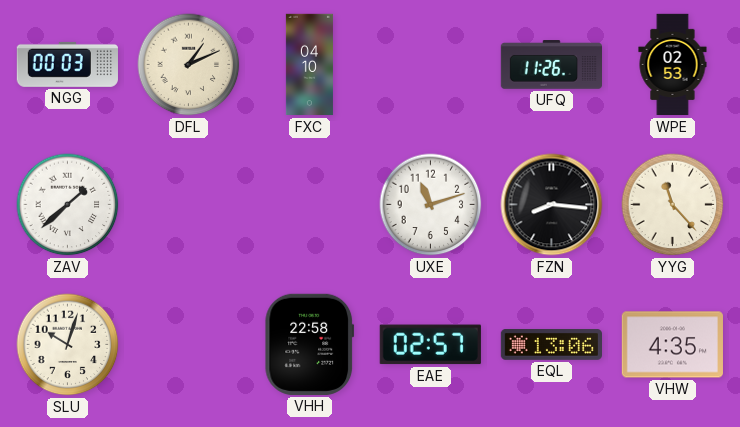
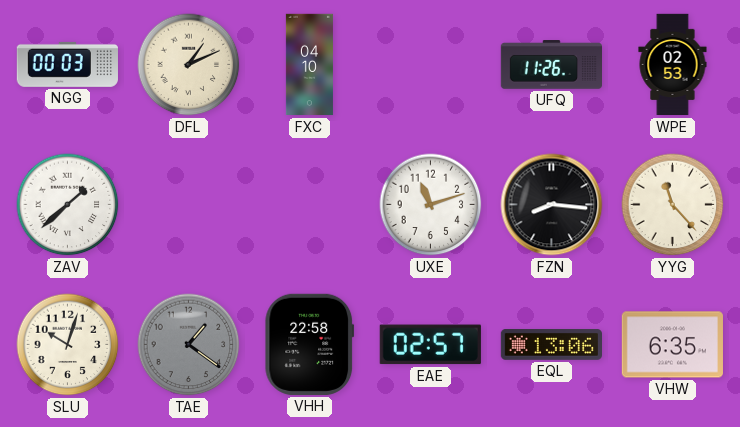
TAE: none -> 1:21
VHW: 4:35 -> 6:35
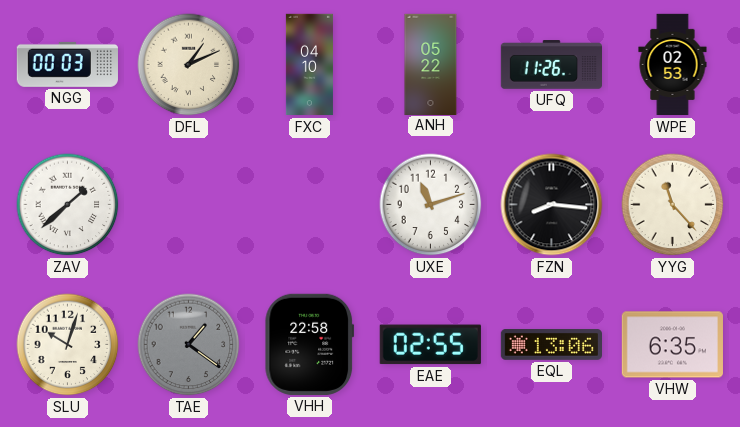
ANH: none -> 05:22
EAE: 02:57 -> 02:55
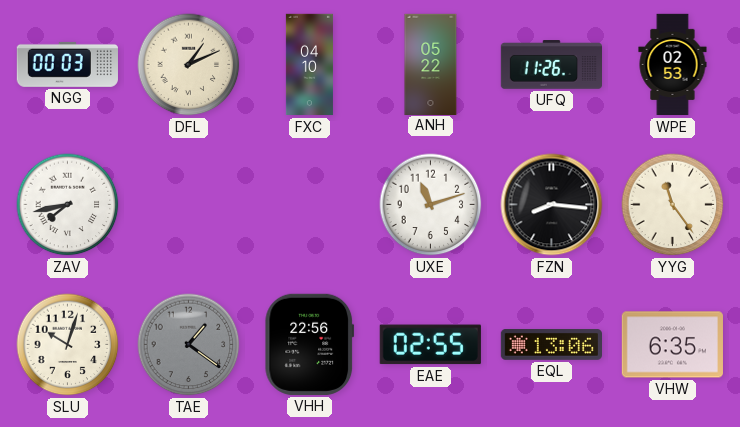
ZAV: 1:38 -> 7:43
YYG: 11:23 -> 11:24
VHH: 22:58 -> 22:56
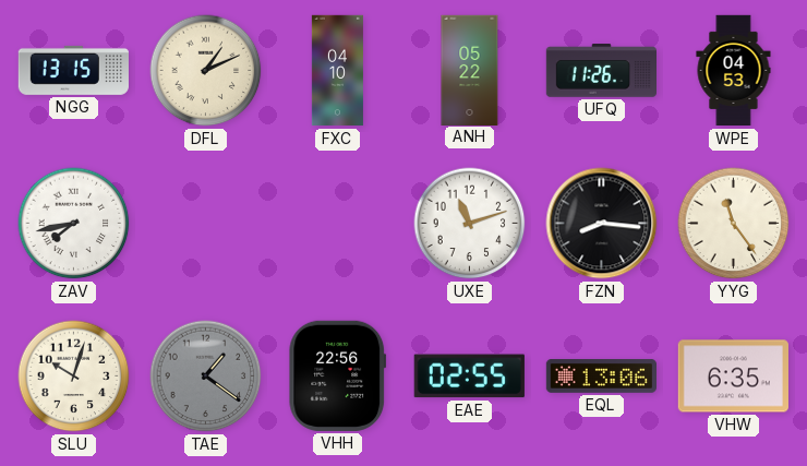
NGG: 00:03 -> 13:15
WPE: 02:53 -> 04:53
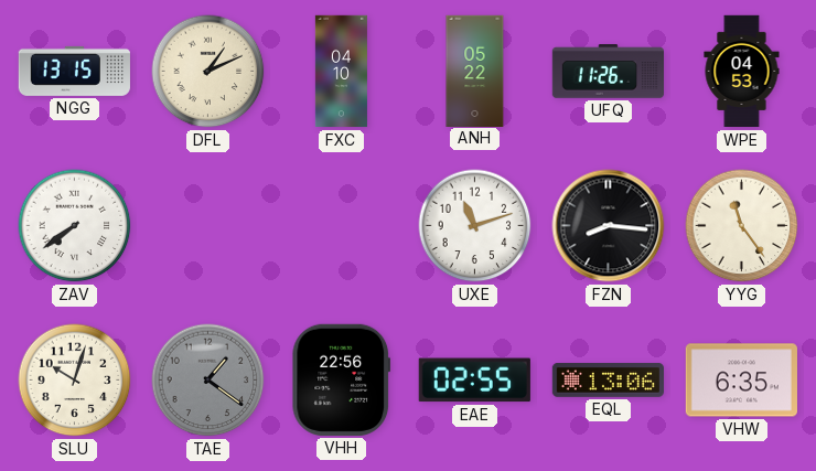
ZAV: 7:43 -> 7:39
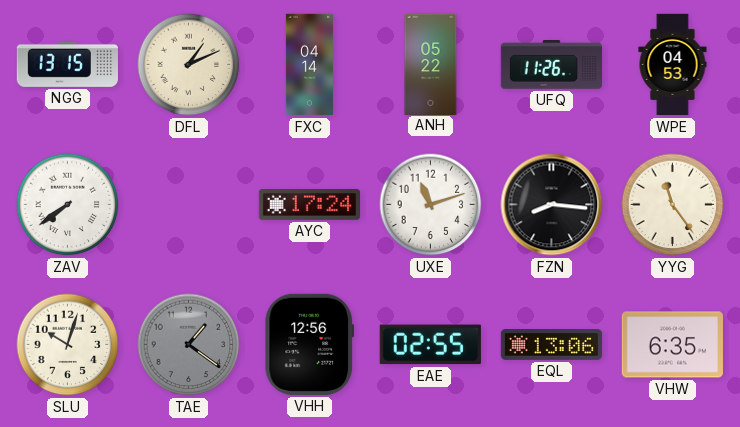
FXC: 04:10 -> 04:14
AYC: none -> 17:24
VHH: 22:56 -> 12:56
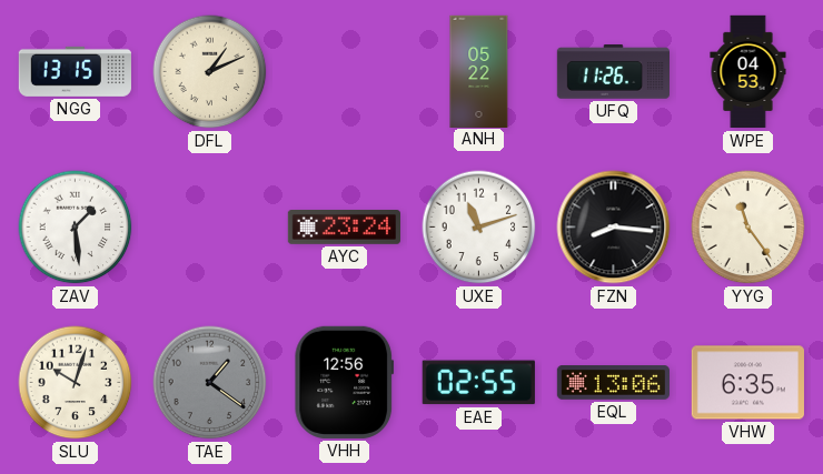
FXC: 04:14 -> none
ZAV: 7:39 -> 1:29
AYC: 17:24 -> 23:24
